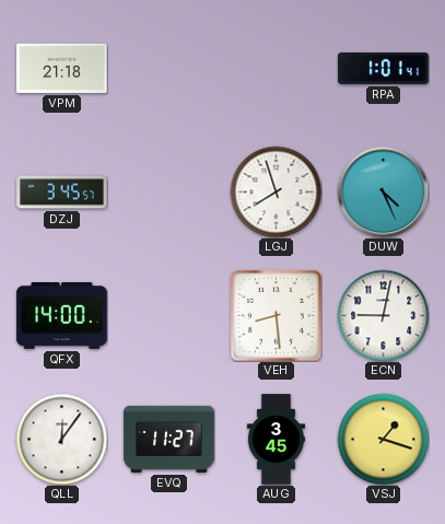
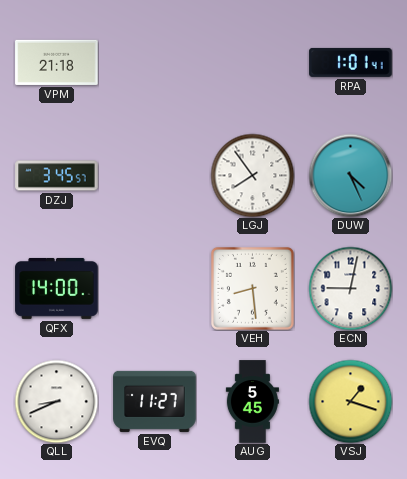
LGJ: 7:57 -> 7:54
QLL: 12:06 -> 8:41
AUG: 3:45 -> 5:45
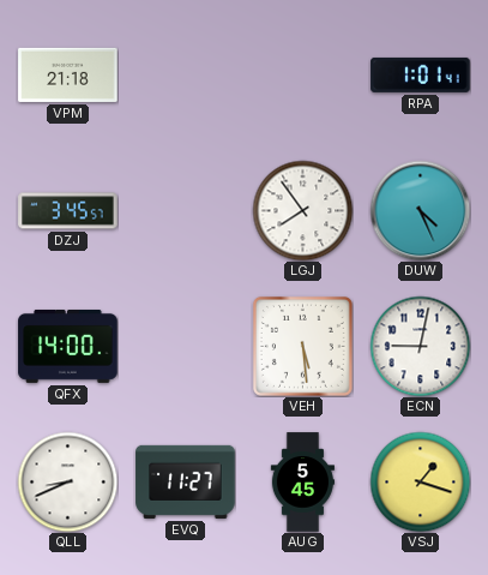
VEH: 8:29 -> 5:29
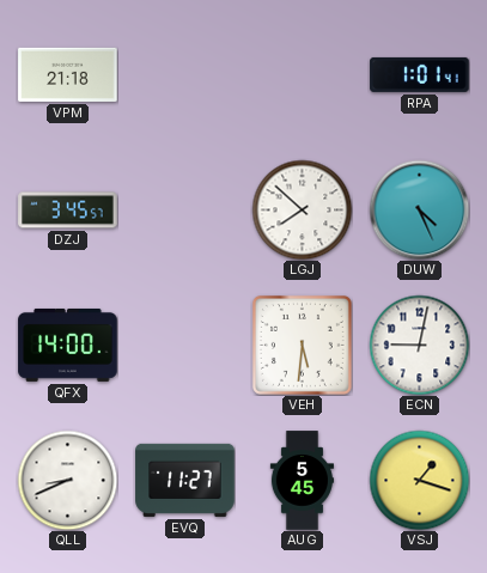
LGJ: 7:54 -> 7:52
VEH: 5:29 -> 5:31
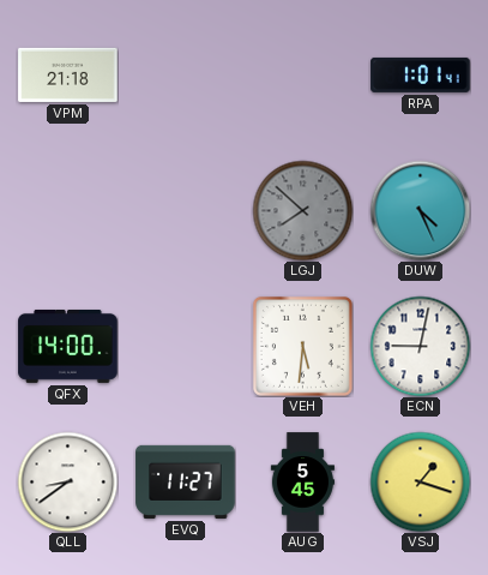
DZJ: 3:45 -> none
LGJ dial: white -> grey
QLL: 8:41 -> 8:39
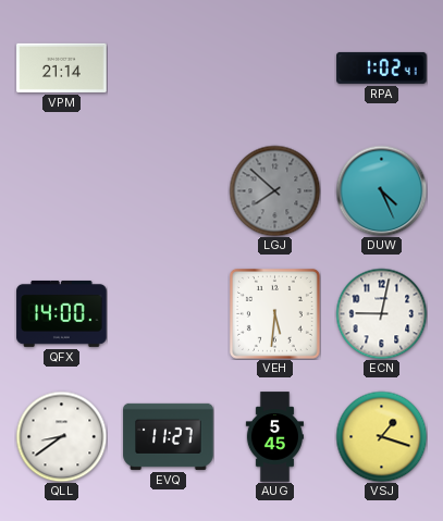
VPM: 21:18 -> 21:14
RPA: 1:01 -> 1:02
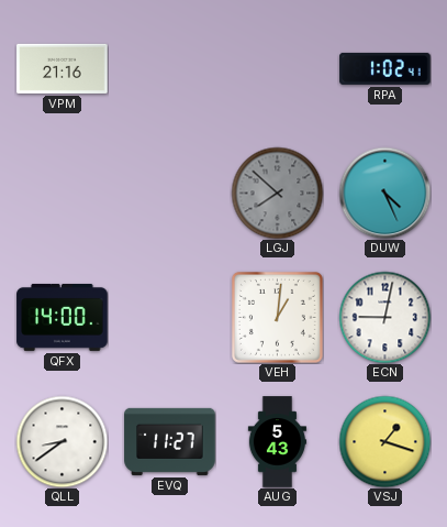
VPM: 21:14 -> 21:16
VEH: 5:31 -> 1:01
AUG: 5:45 -> 5:43
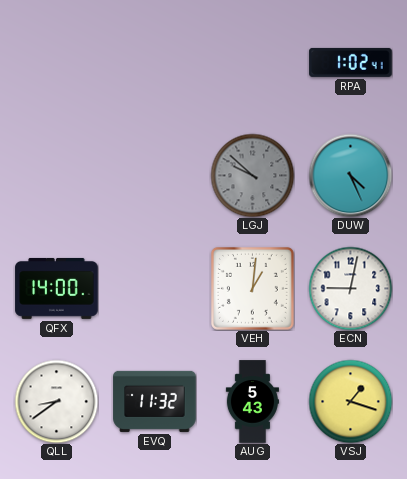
VPM: 21:16 -> none
LGJ: 7:52 -> 9:52
EVQ: 11:27 -> 11:32
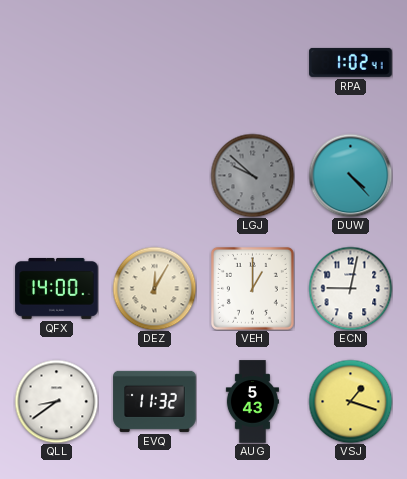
DUW: 4:26 -> 4:23
DEZ: none -> 12:05
VEH: 1:01 -> 1:00
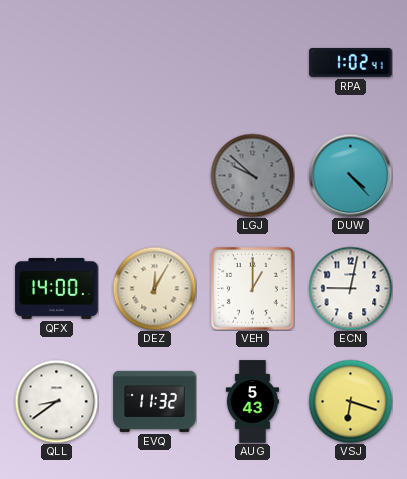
VSJ: 1:18 -> 6:18
